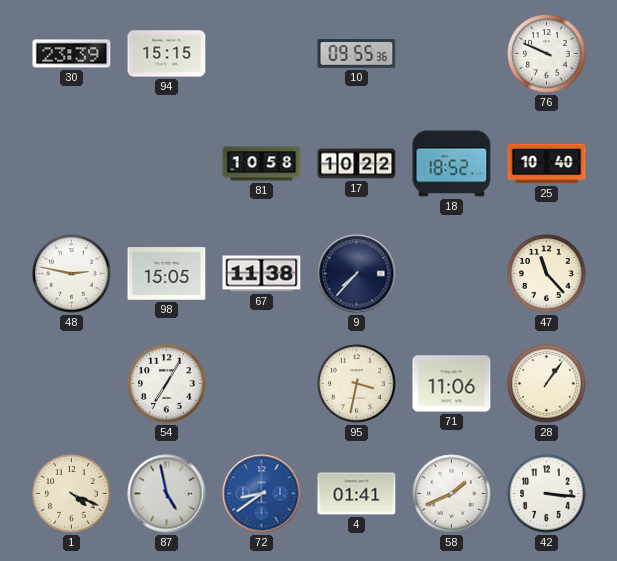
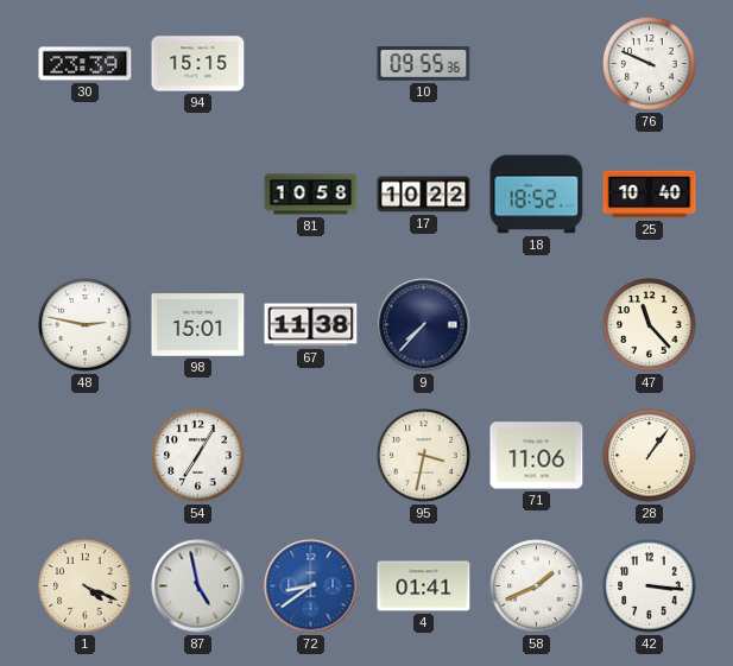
98: 15:05 -> 15:01
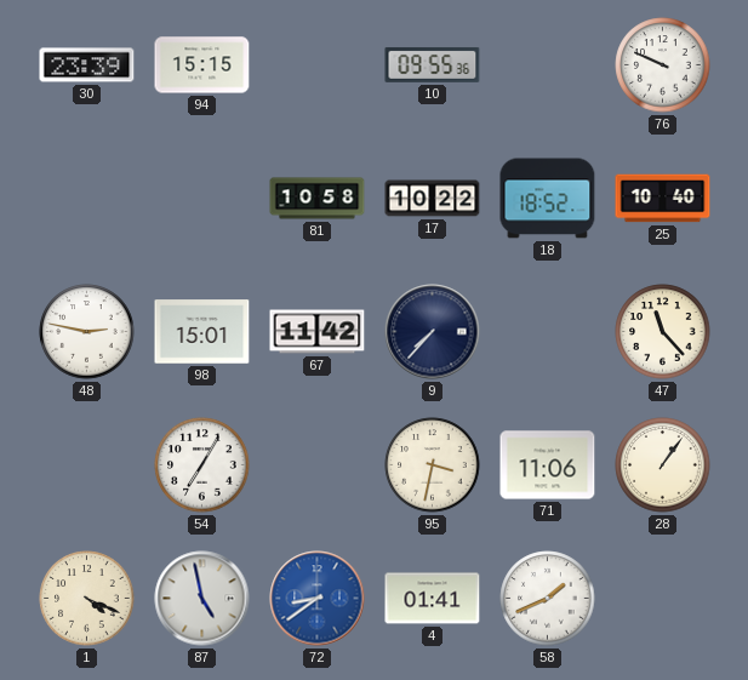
67: 11:38 -> 11:42
42: 3:16 -> none
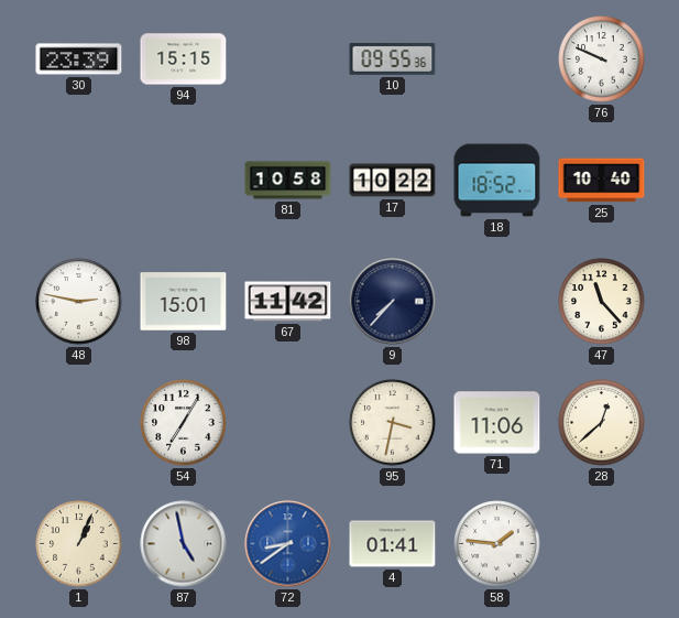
28: 1:06 -> 12:38
1: 4:19 -> 1:04
58: 1:41 -> 1:46
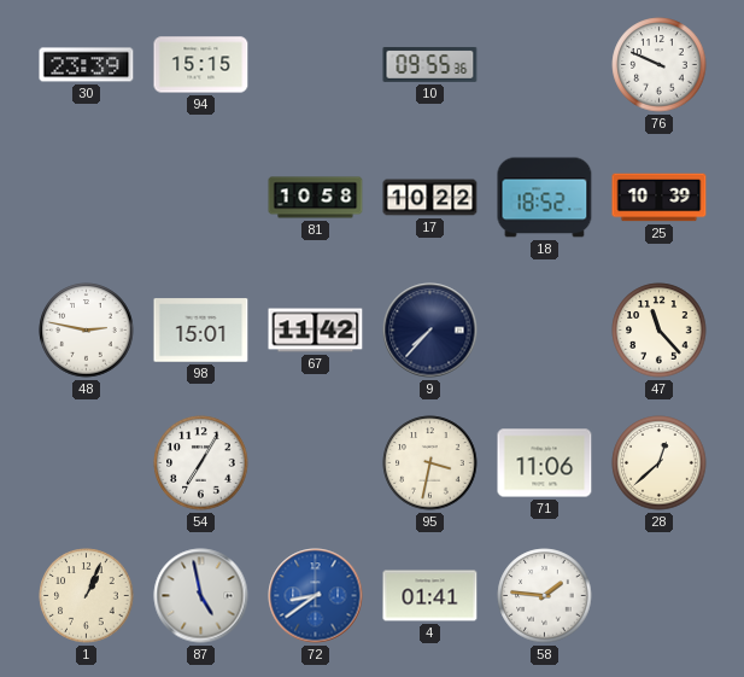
25: 10:40 -> 10:39
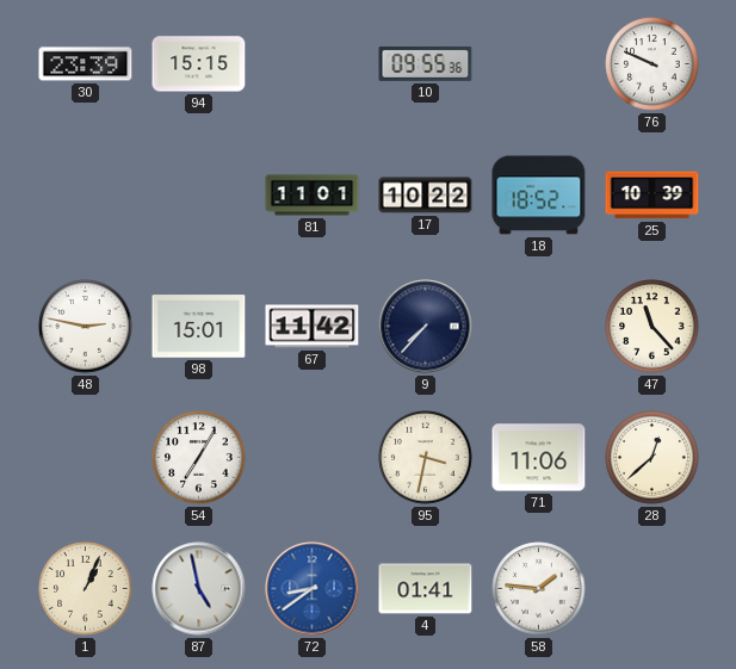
81: 10:58 -> 11:01
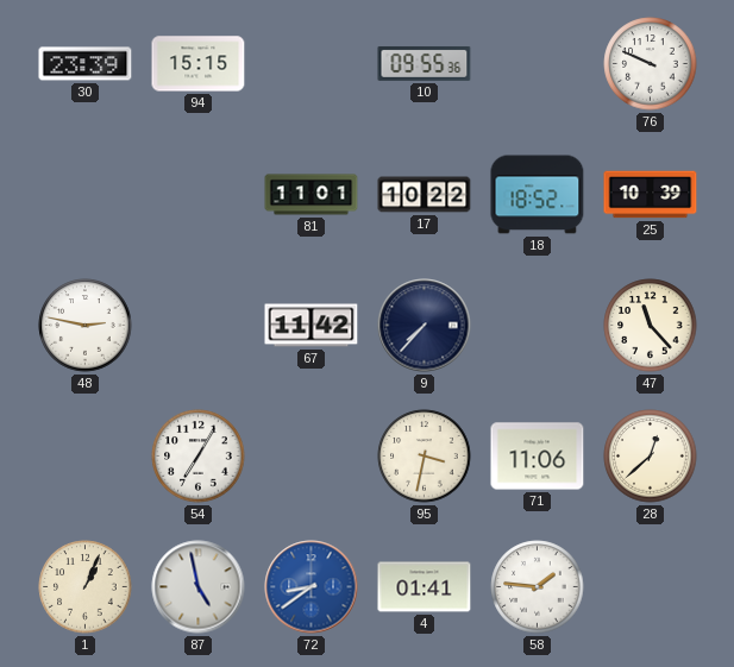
98: 15:01 -> none
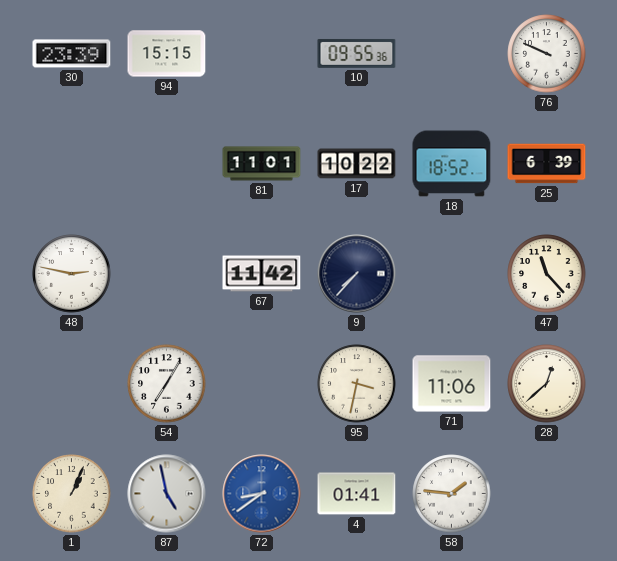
25: 10:39 -> 6:39
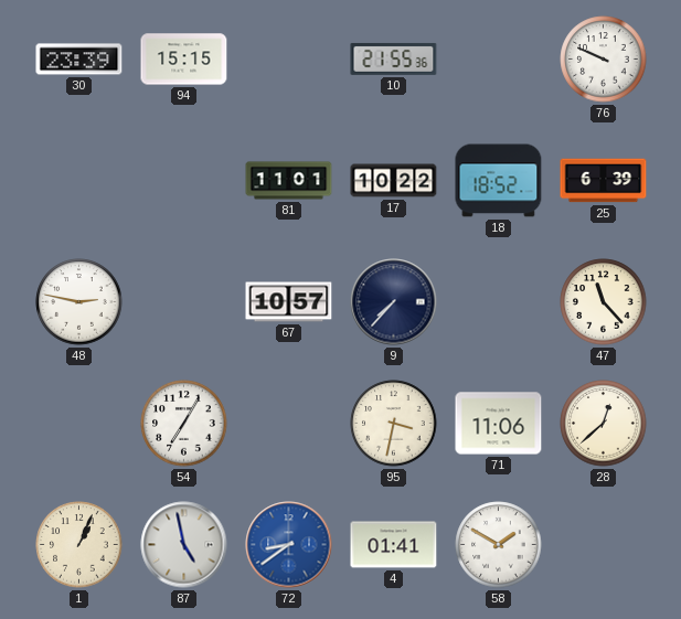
10: 09:55 -> 21:55
67: 11:42 -> 10:57
58: 1:46 -> 1:50
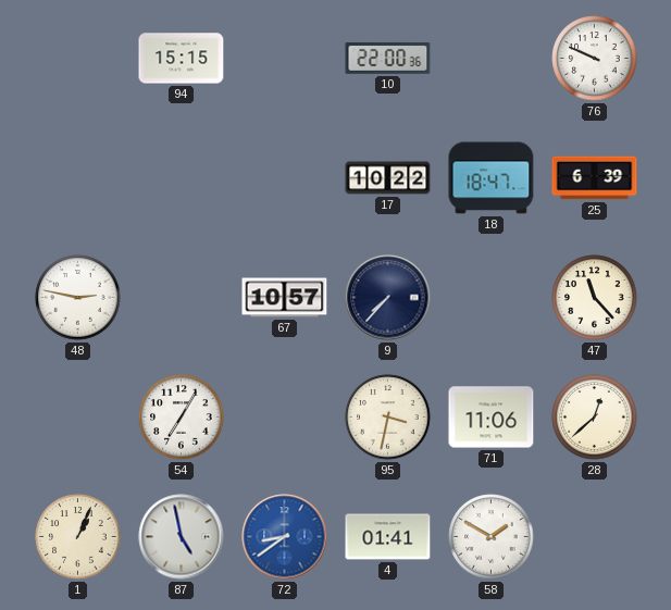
30: 23:39 -> none
10: 21:55 -> 22:00
81: 11:01 -> none
18: 18:52 -> 18:47
